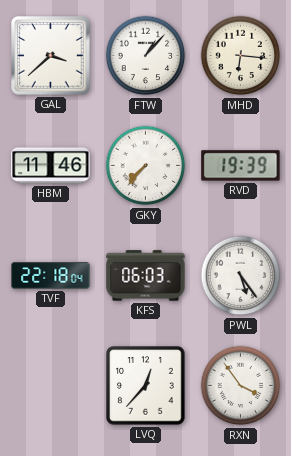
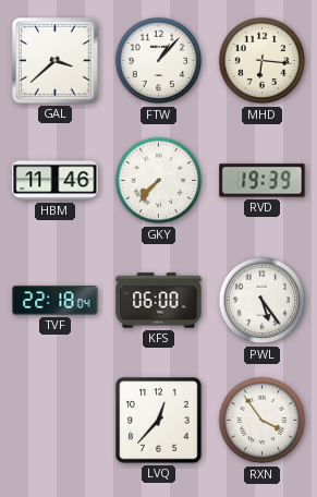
KFS: 06:03 -> 06:00
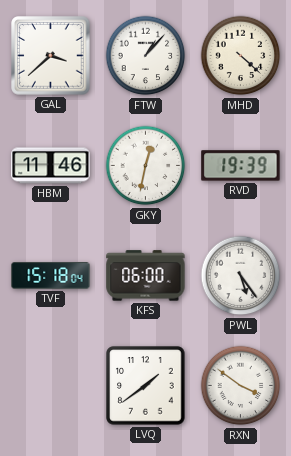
MHD: 6:16 -> 4:22
GKY: 7:37 -> 12:32
TVF: 22:18 -> 15:18
LVQ: 12:37 -> 1:39
RXN: 3:54 -> 3:51
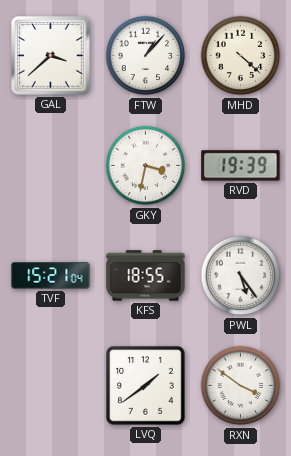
HBM: 11:46 -> none
GKY: 12:32 -> 3:32
TVF: 15:18 -> 15:21
KFS: 06:00 -> 18:55
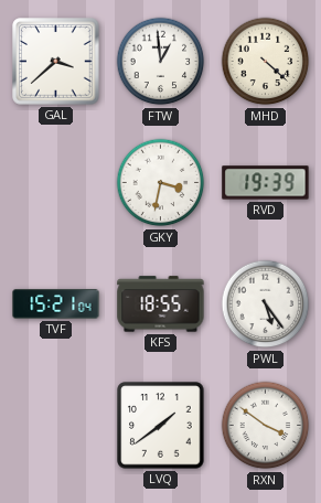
FTW: 1:07 -> 12:59
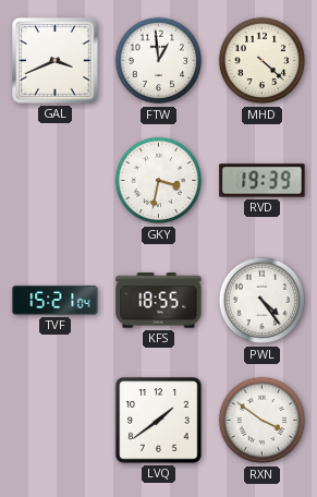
GAL: 3:38 -> 3:41
PWL: 5:24 -> 4:24
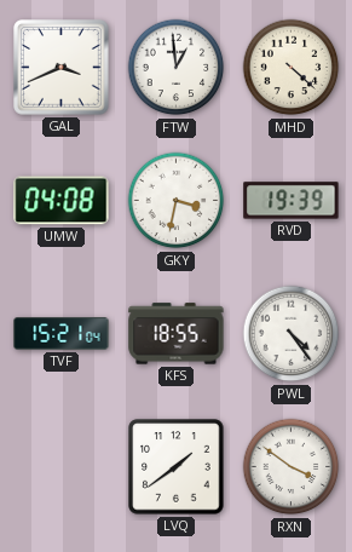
UMW: none -> 04:08
